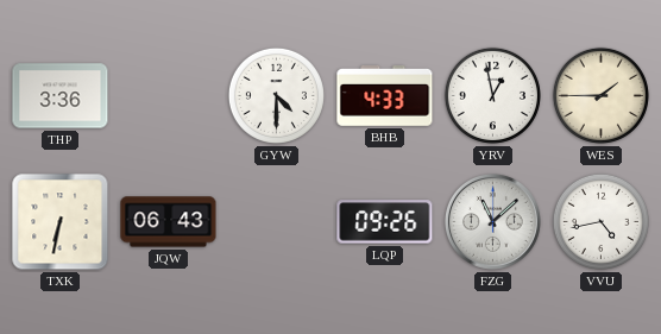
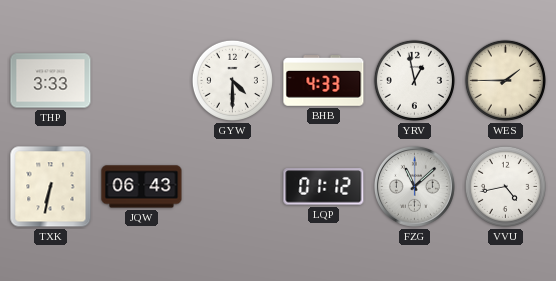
THP: 3:36 -> 3:33
LQP: 09:26 -> 01:12
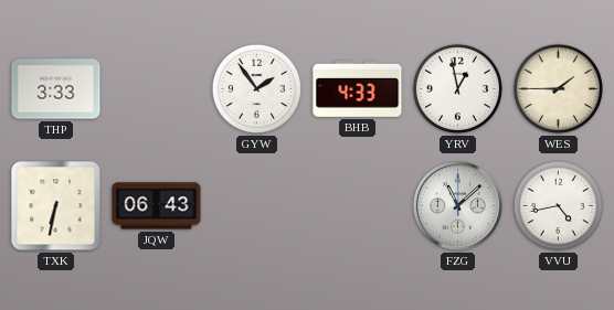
GYW: 4:30 -> 1:54
LQP: 01:12 -> none
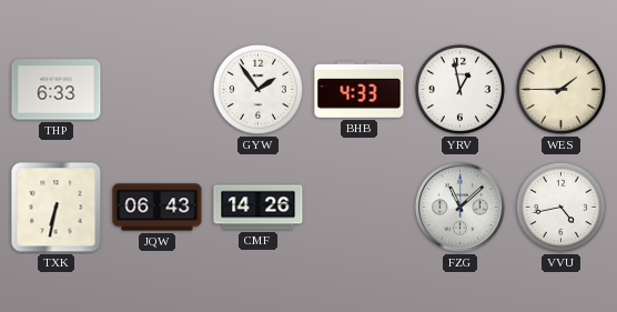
THP: 3:33 -> 6:33
CMF: none -> 14:26
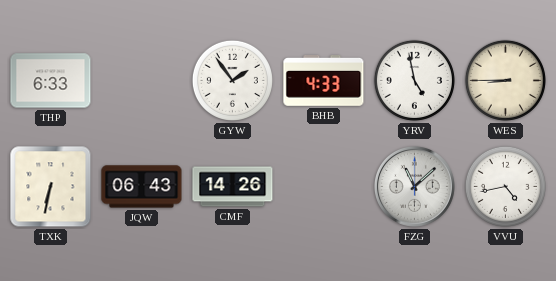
YRV: 12:58 -> 4:58
WES: 1:45 -> 8:45
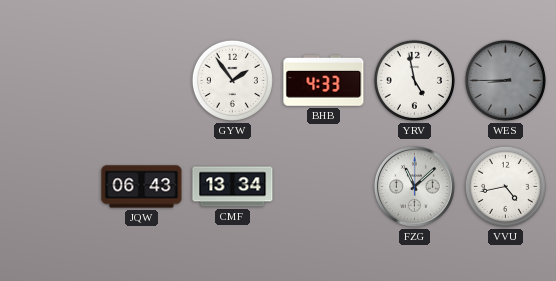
THP: 6:33 -> none
WES dial: cream -> grey
TXK: 6:32 -> none
CMF: 14:26 -> 13:34
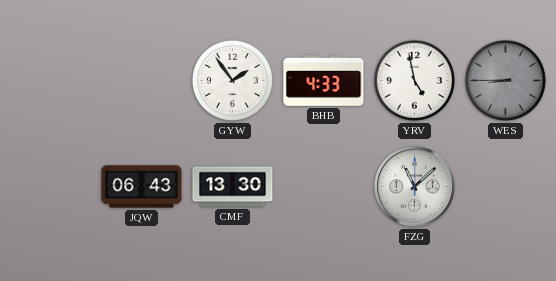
CMF: 13:34 -> 13:30
VVU: 4:43 -> none
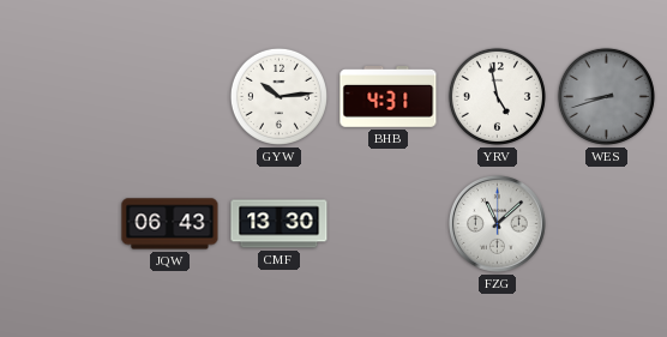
GYW: 1:54 -> 10:14
BHB: 4:33 -> 4:31
WES: 8:45 -> 8:42
